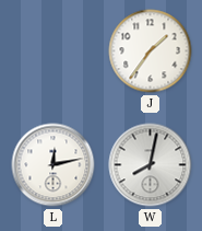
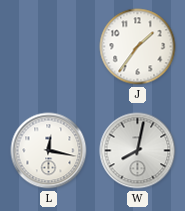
L: 12:13 -> 12:17
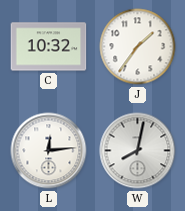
C: none -> 10:32
L: 12:17 -> 12:14
